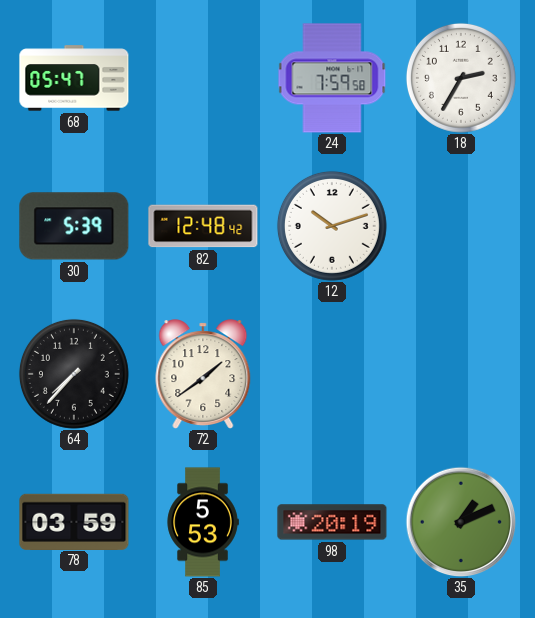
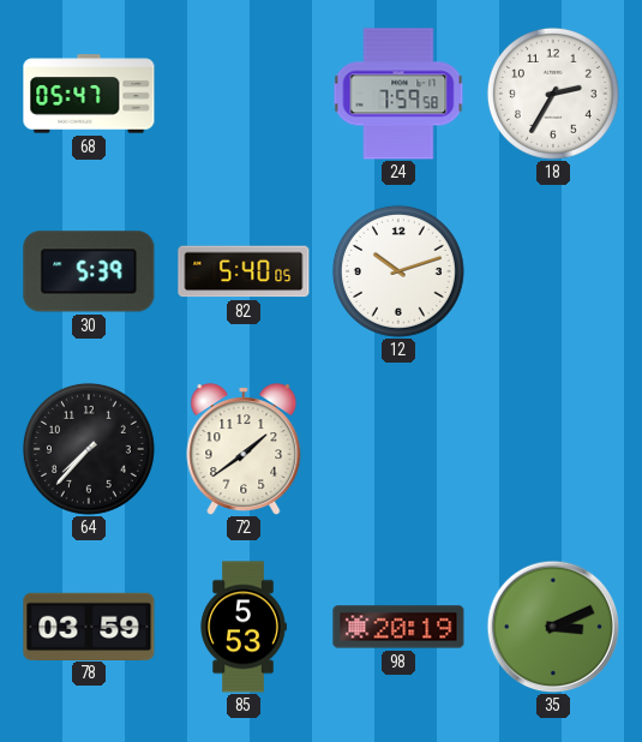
82: 12:48 -> 5:40
35: 1:11 -> 3:11
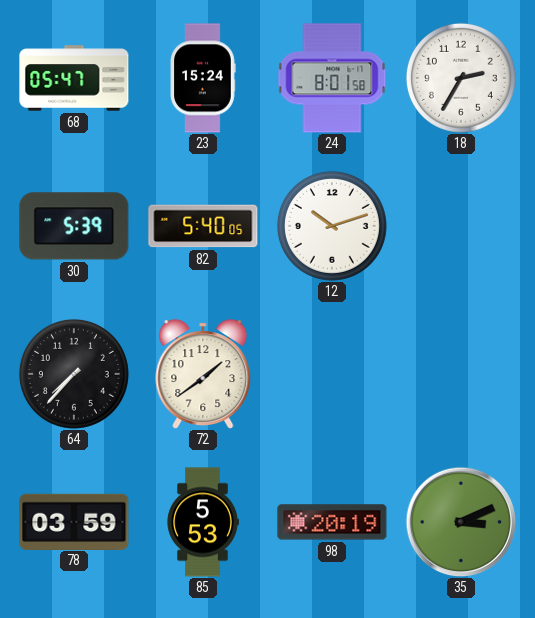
23: none -> 15:24
24: 7:59 -> 8:01
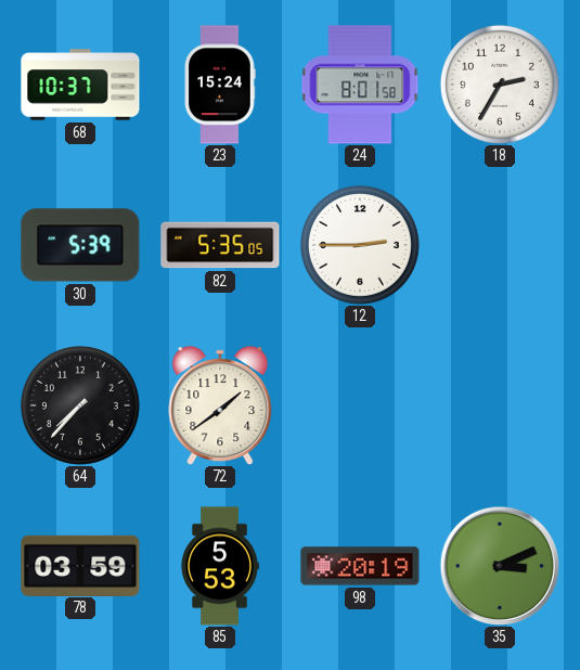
68: 05:47 -> 10:37
82: 5:40 -> 5:35
12: 10:12 -> 2:45
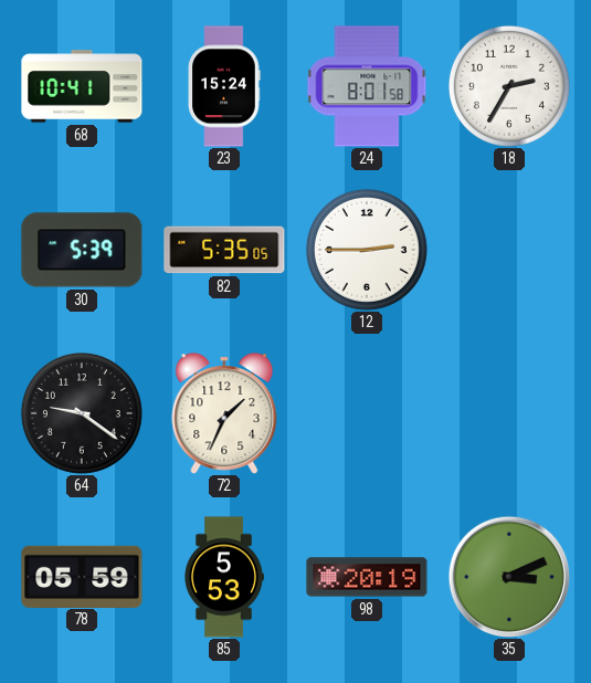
68: 10:37 -> 10:41
64: 7:37 -> 9:21
72: 1:39 -> 1:34
78: 03:59 -> 05:59
